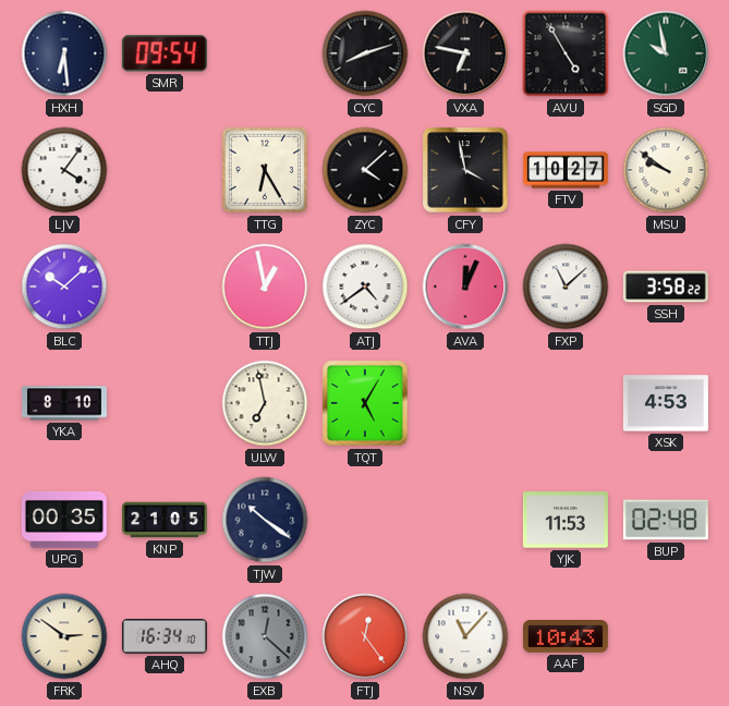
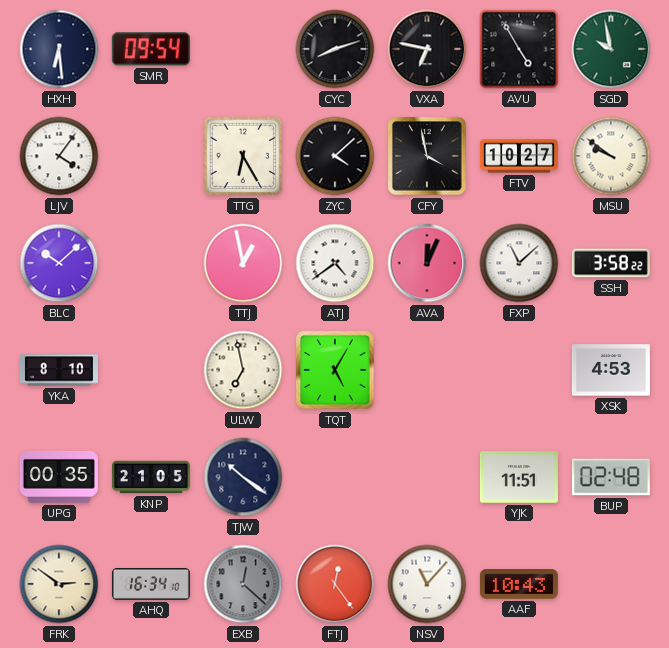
YJK: 11:53 -> 11:51
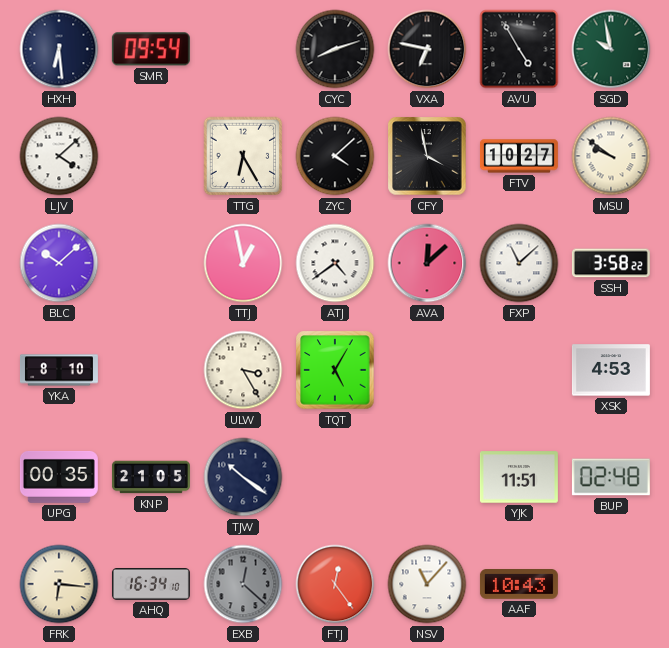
LJV: 4:06 -> 4:08
AVA: 12:04 -> 12:08
ULW: 6:58 -> 3:25
FRK: 2:51 -> 6:16
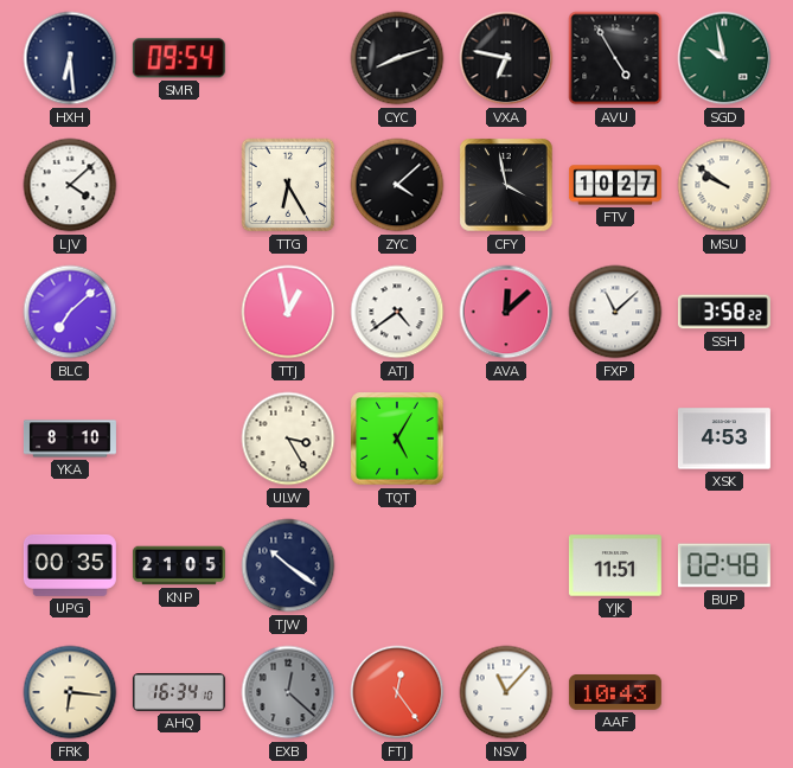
BLC: 10:08 -> 7:08
